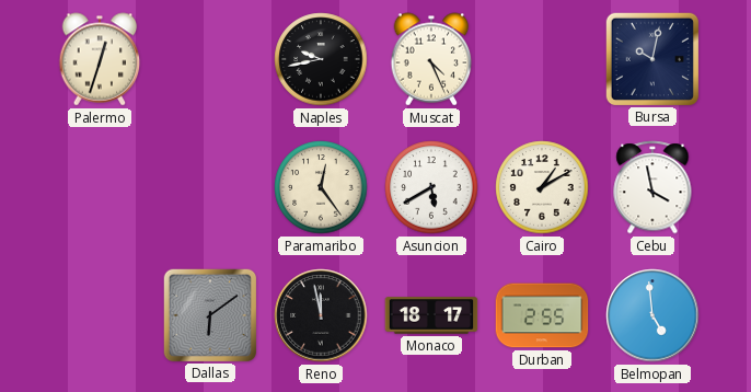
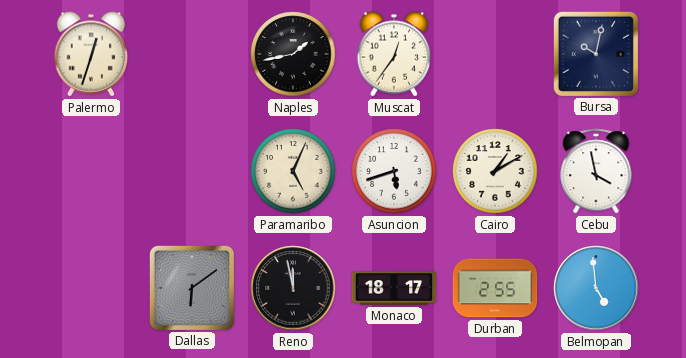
Naples: 9:43 -> 1:43
Muscat: 4:26 -> 12:36
Paramaribo: 12:24 -> 5:04
Asuncion: 5:40 -> 5:42
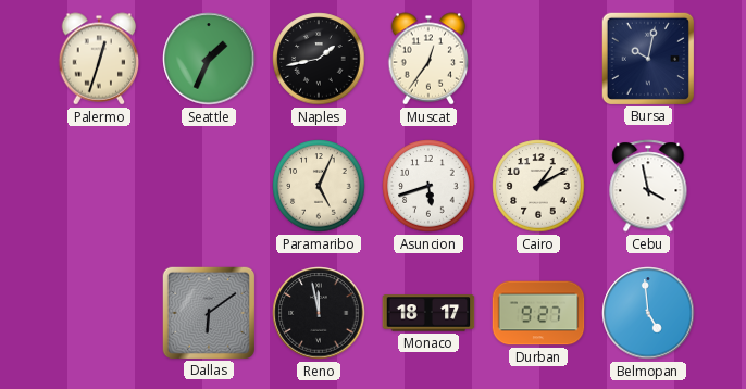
Seattle: none -> 1:34
Durban: 2:55 -> 9:27
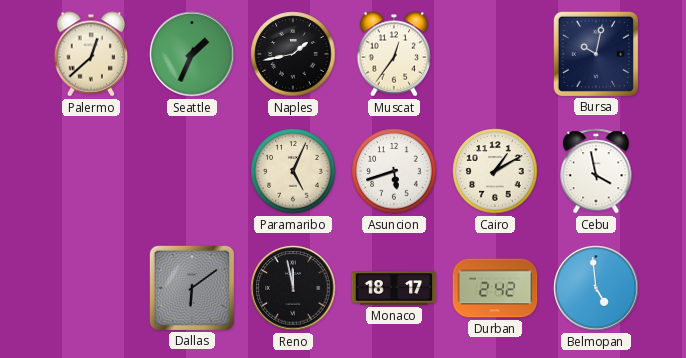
Palermo: 12:33 -> 12:38
Durban: 9:27 -> 2:42
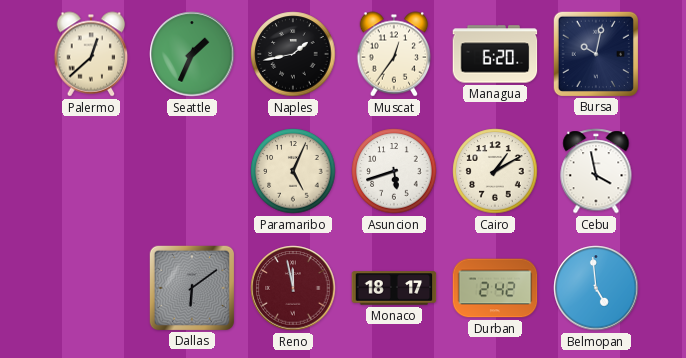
Managua: none -> 6:20
Reno dial: black -> burgundy
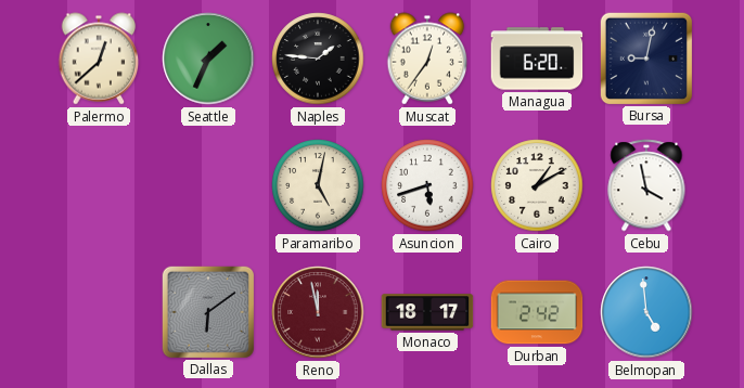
Naples: 1:43 -> 1:46
Bursa: 10:02 -> 9:02
Paramaribo: 5:04 -> 5:02
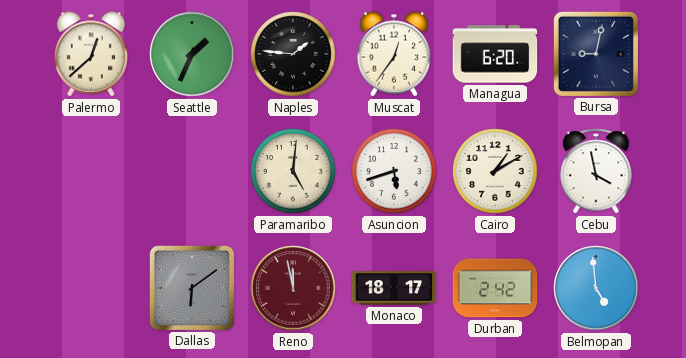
Paramaribo: 5:02 -> 5:01
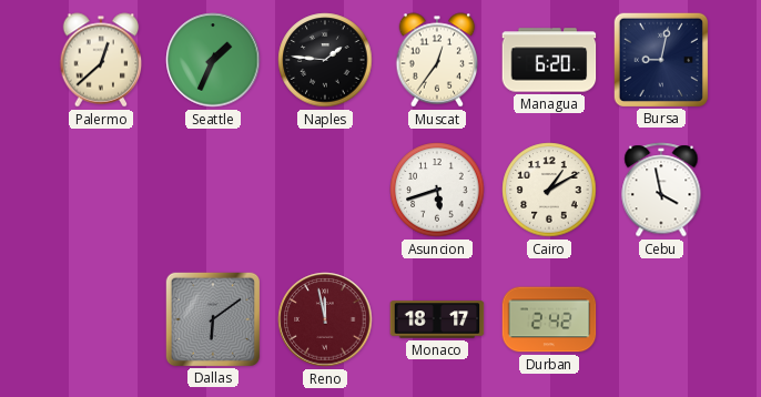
Paramaribo: 5:01 -> none
Belmopan: 4:59 -> none
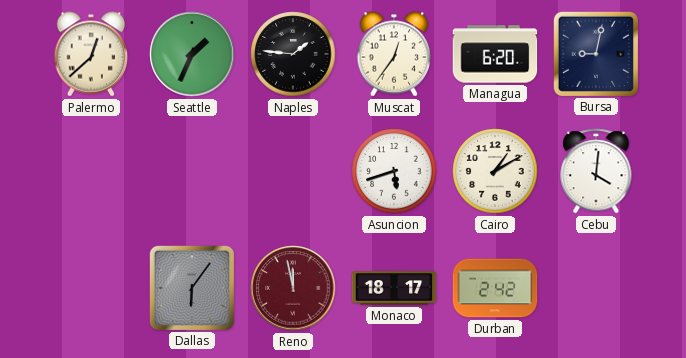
Cebu: 3:58 -> 4:01
Dallas: 6:09 -> 6:06
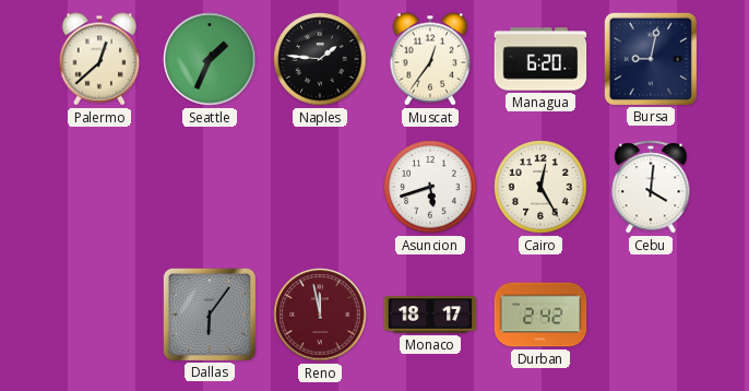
Cairo: 1:10 -> 12:25
